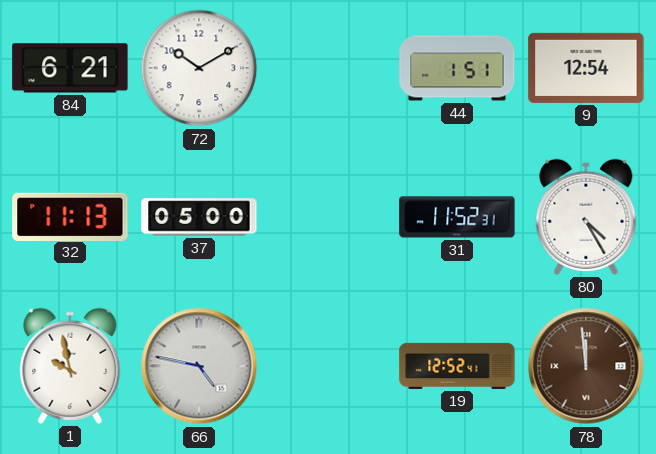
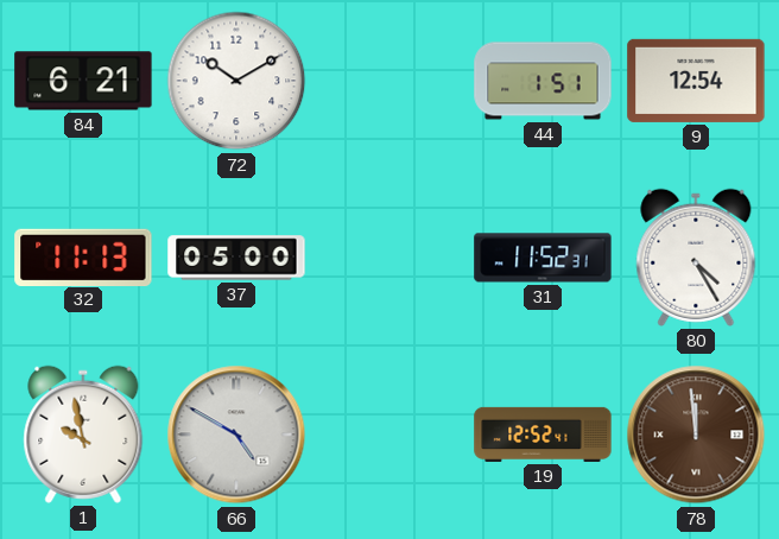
66: 4:47 -> 4:50
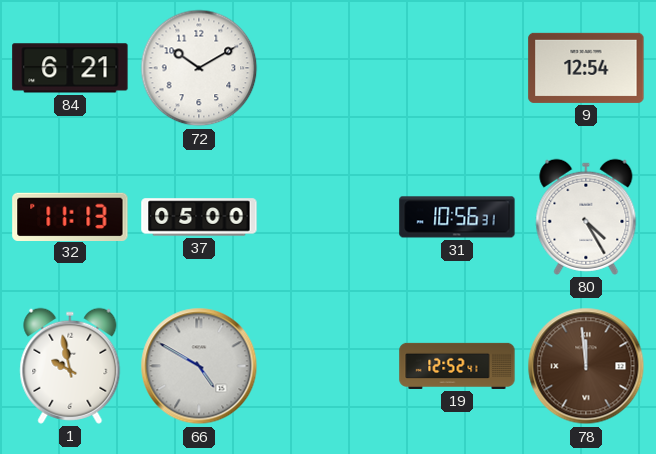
44: 1:51 -> none
31: 11:52 -> 10:56
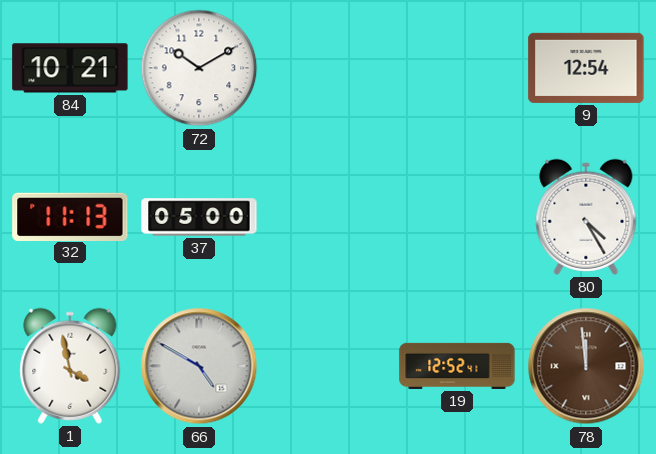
84: 6:21 -> 10:21
31: 10:56 -> none
1: 9:58 -> 3:58
